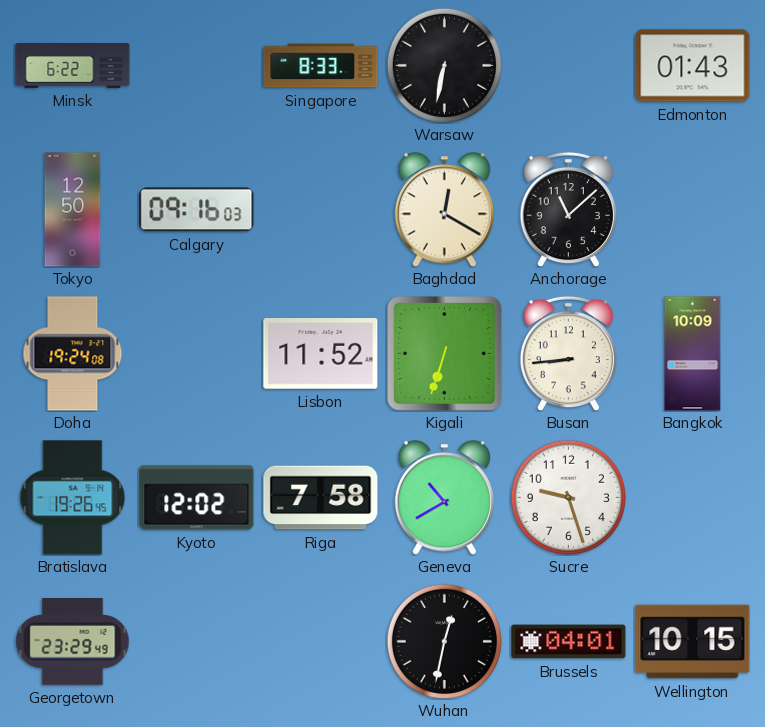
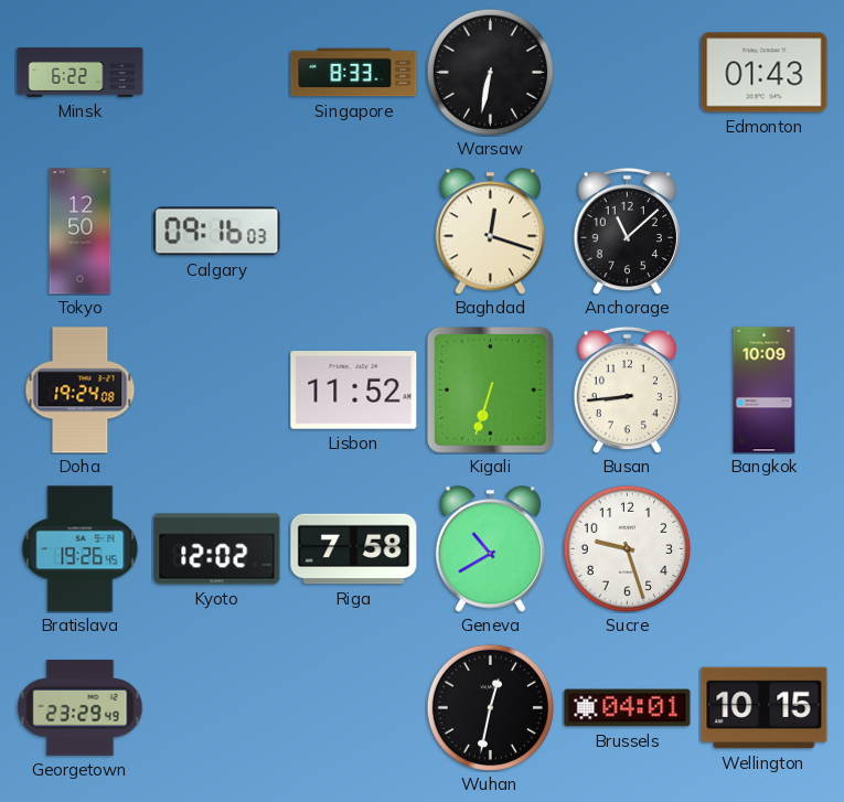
Baghdad: 12:20 -> 12:18
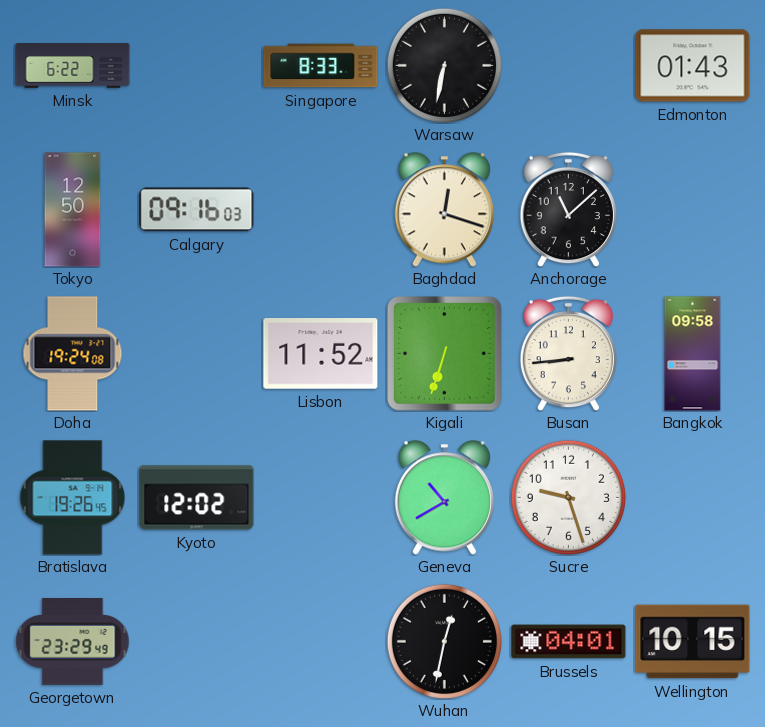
Bangkok: 10:09 -> 09:58
Riga: 7:58 -> none
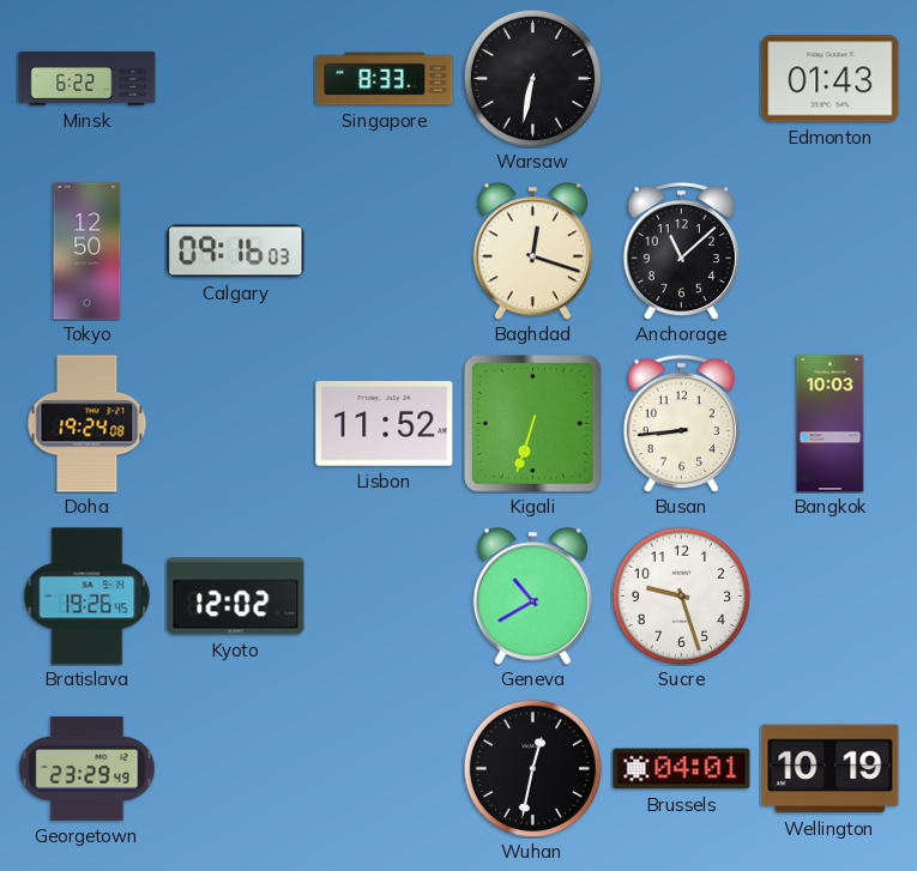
Bangkok: 09:58 -> 10:03
Wellington: 10:15 -> 10:19
